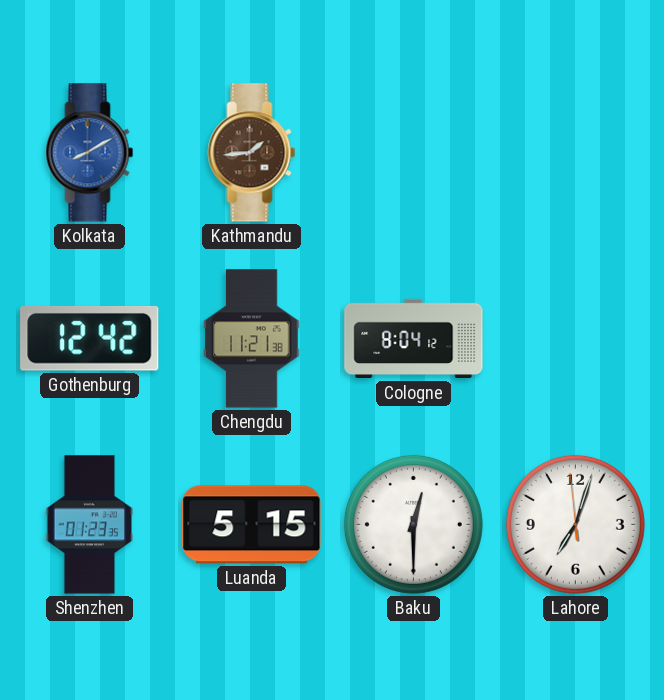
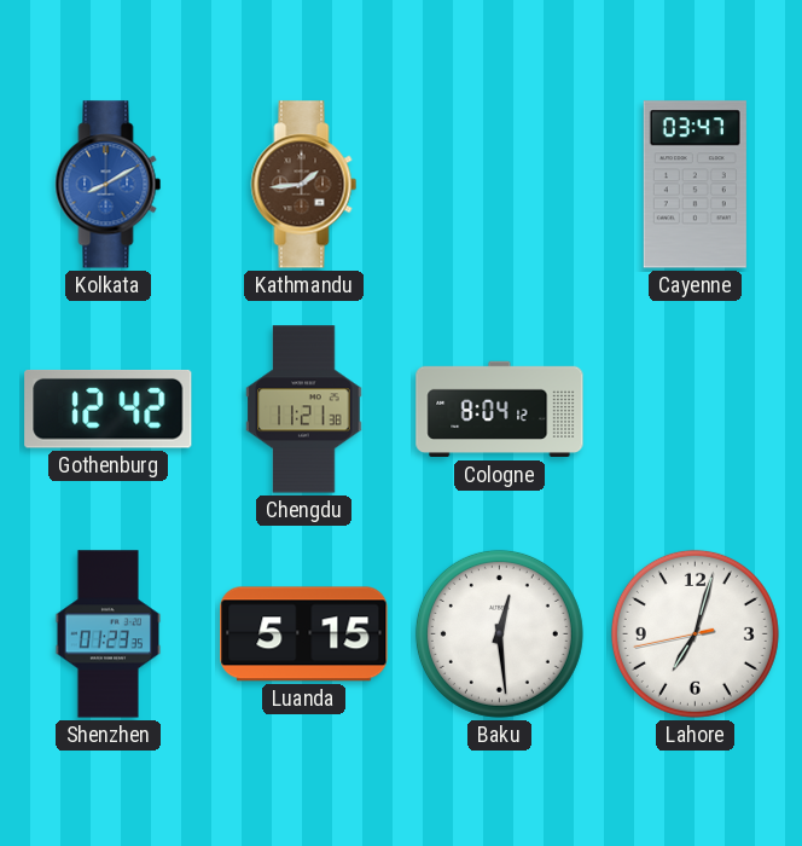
Cayenne: none -> 03:47
Baku: 12:30 -> 12:29
Lahore: 7:02:59 -> 7:02:43
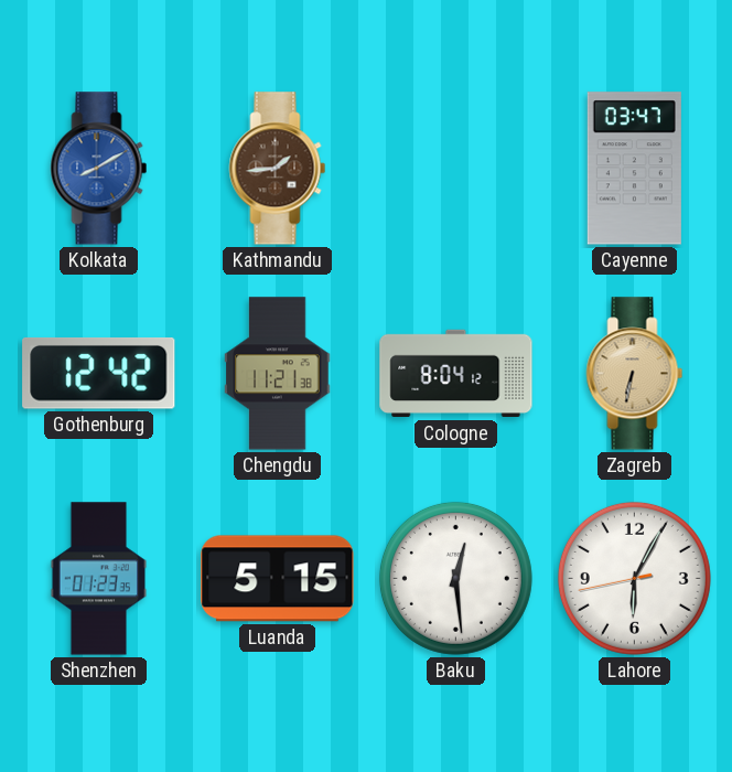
Zagreb: none -> 6:32
Lahore: 7:02 -> 6:04
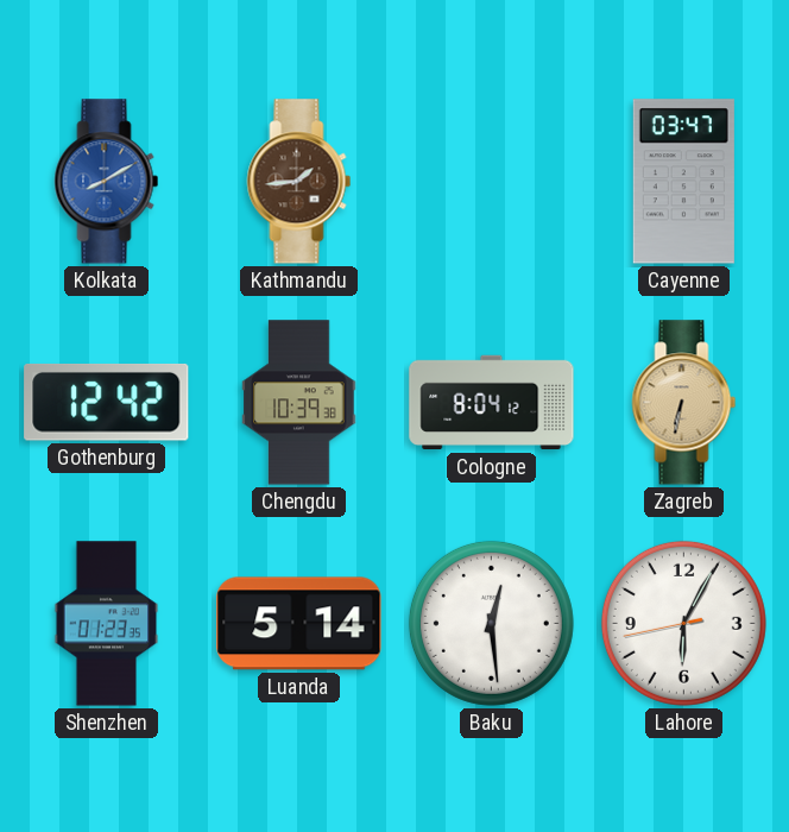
Chengdu: 11:21 -> 10:39
Luanda: 5:15 -> 5:14
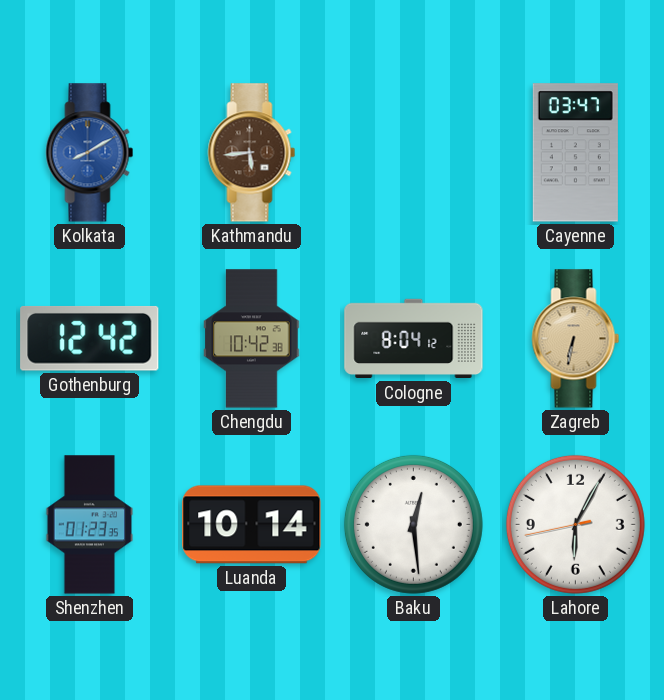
Kathmandu: 1:44 -> 5:44
Chengdu: 10:39 -> 10:42
Luanda: 5:14 -> 10:14
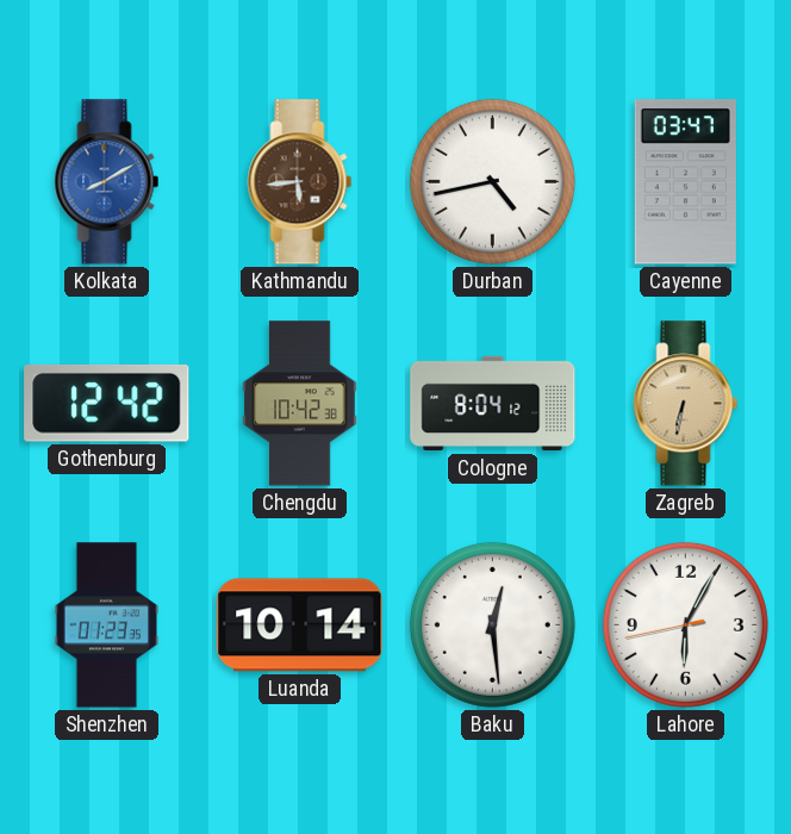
Durban: none -> 4:43
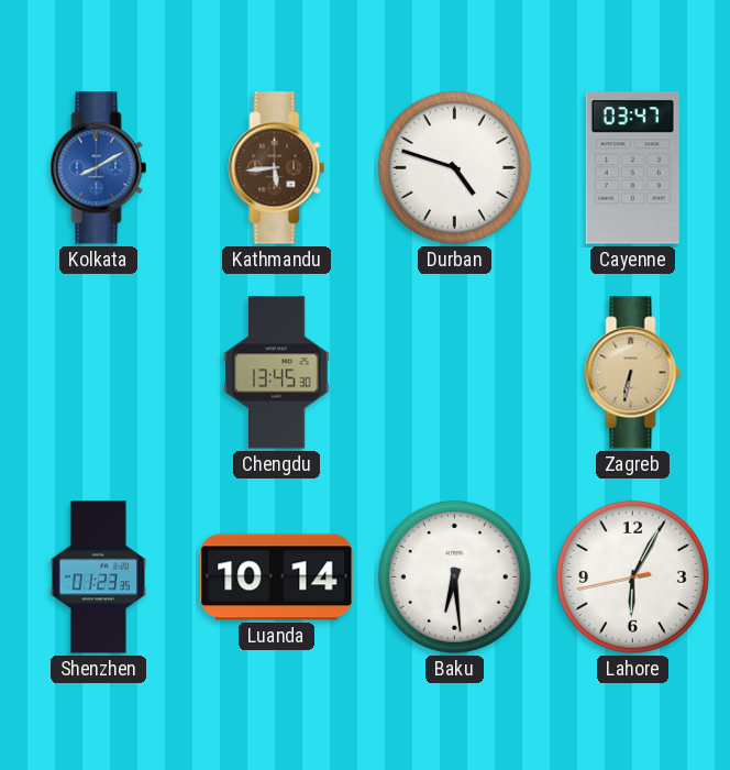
Durban: 4:43 -> 4:48
Gothenburg: 12:42 -> none
Chengdu: 10:42 -> 13:45
Cologne: 8:04 -> none
Baku: 12:29 -> 6:29
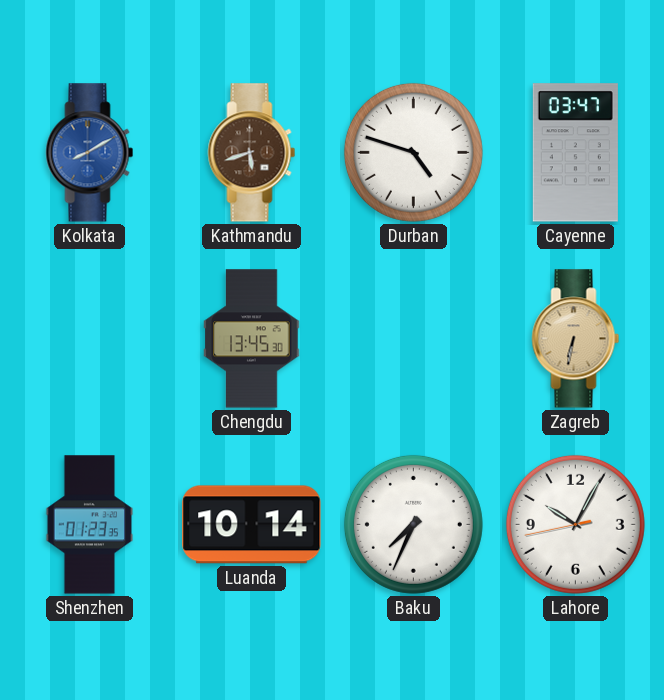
Kathmandu: 5:44 -> 5:42
Baku: 6:29 -> 7:34
Lahore: 6:04 -> 10:04
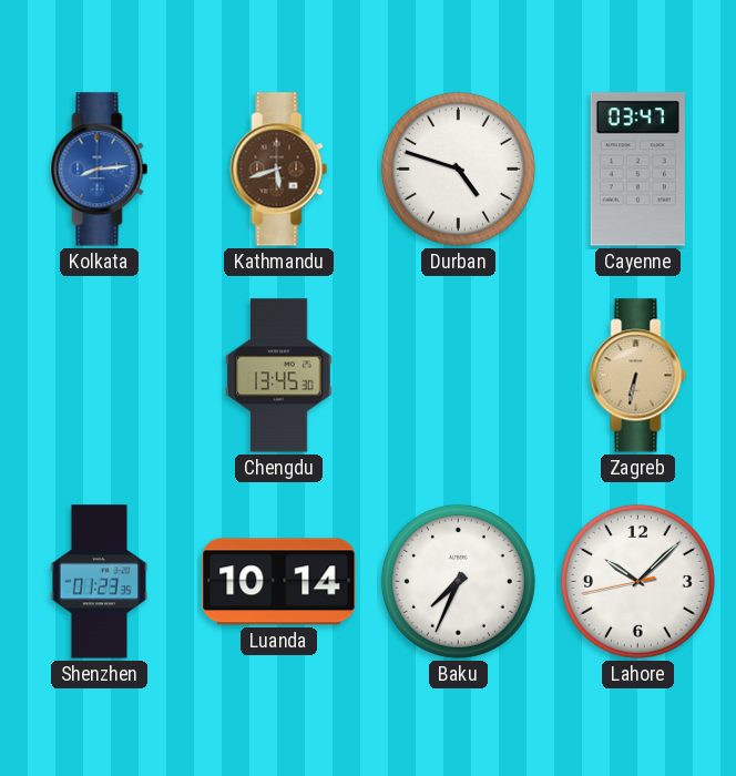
Kolkata: 8:10 -> 8:14
Lahore: 10:04 -> 10:07
